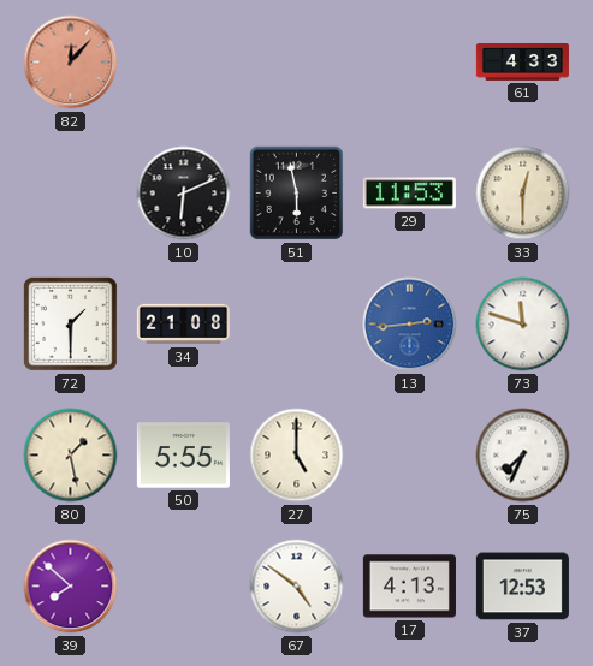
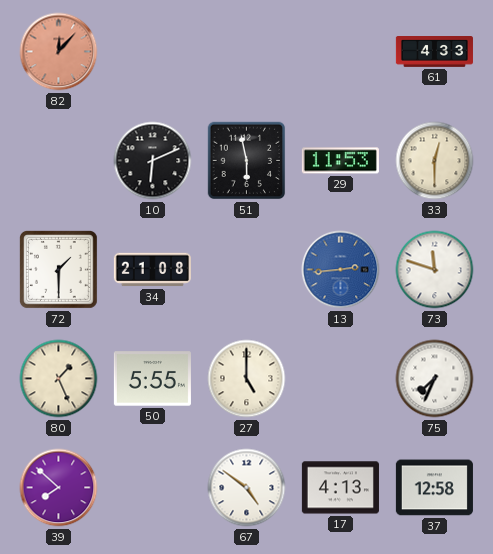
80: 1:28 -> 1:26
37: 12:53 -> 12:58
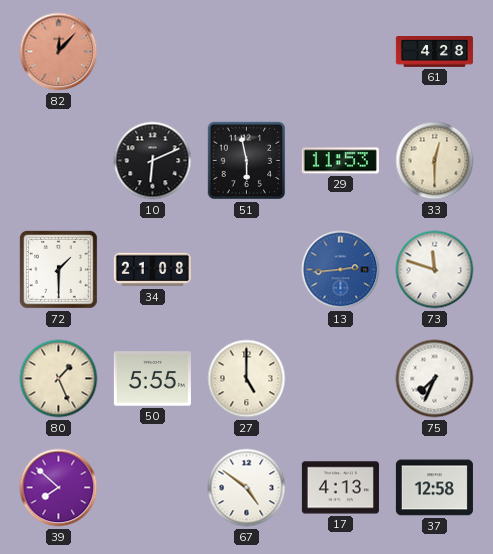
61: 4:33 -> 4:28
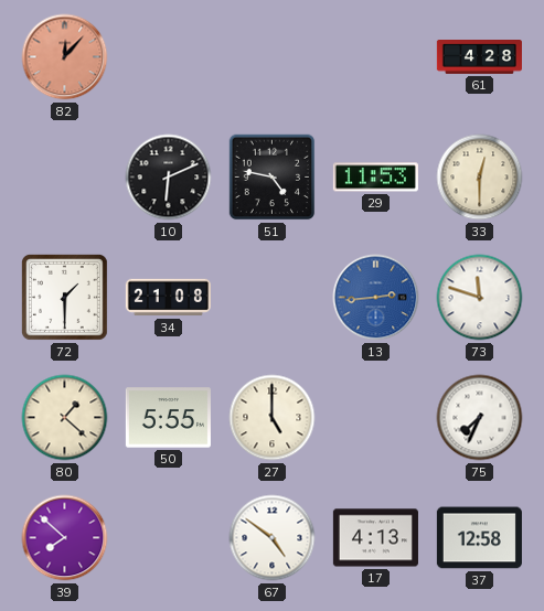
51: 5:58 -> 4:47
80: 1:26 -> 1:22
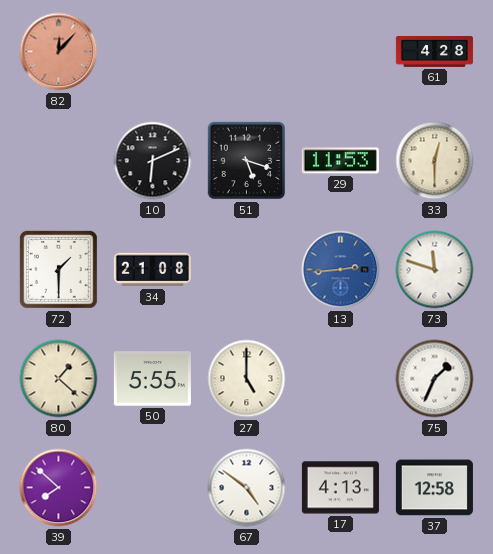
51: 4:47 -> 5:18
75: 7:34 -> 1:34
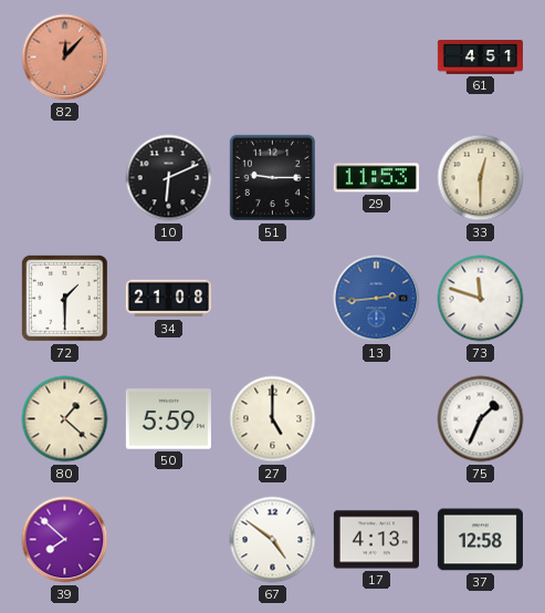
61: 4:28 -> 4:51
51: 5:18 -> 9:15
50: 5:55 -> 5:59
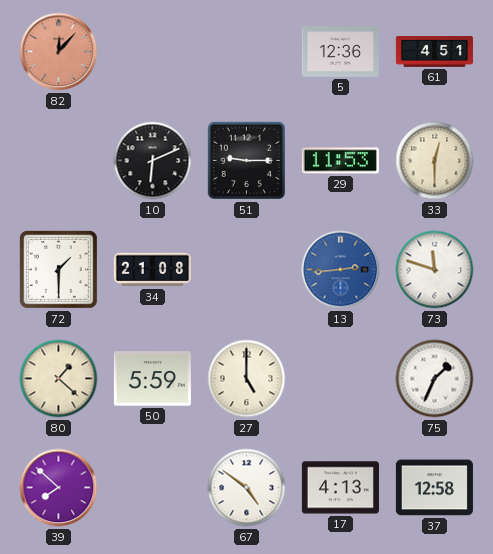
5: none -> 12:36
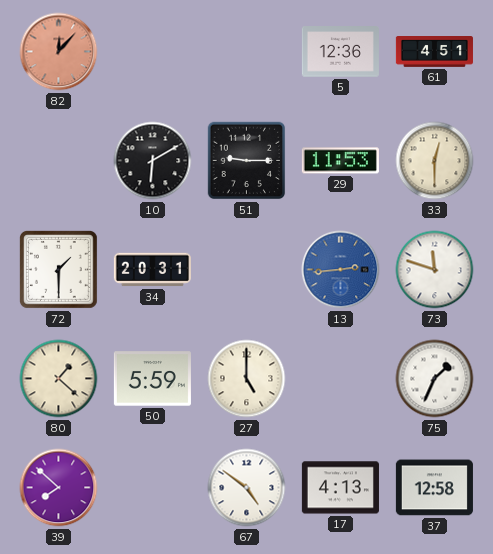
10: 6:11 -> 6:10
34: 21:08 -> 20:31
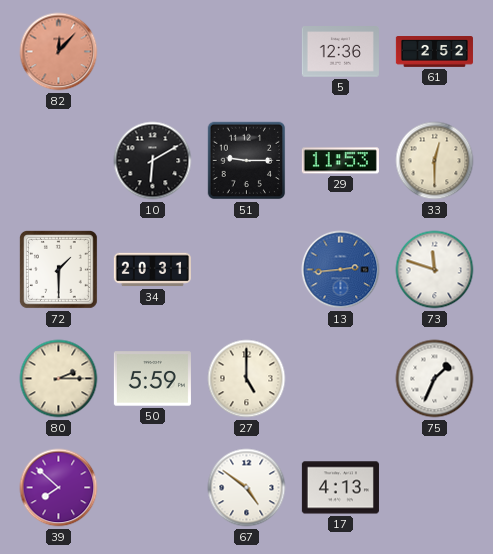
61: 4:51 -> 2:52
80: 1:22 -> 2:15
37: 12:58 -> none
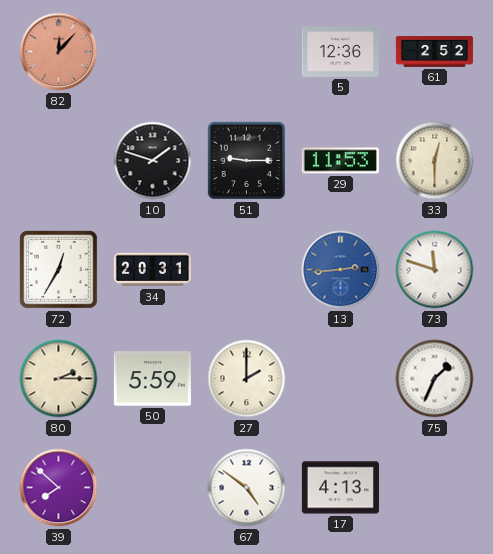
10: 6:10 -> 1:48
72: 1:30 -> 12:35
27: 5:00 -> 2:00
